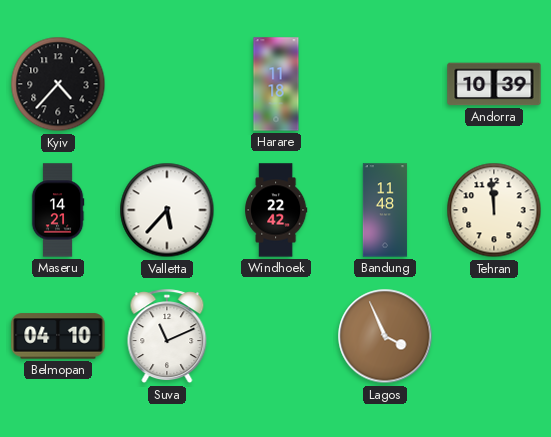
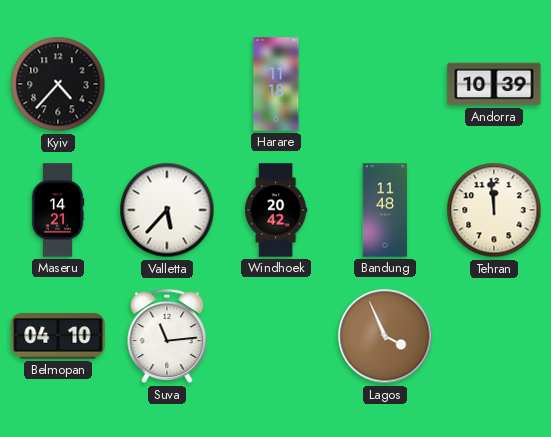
Windhoek: 22:42 -> 20:42
Suva: 11:11 -> 11:14
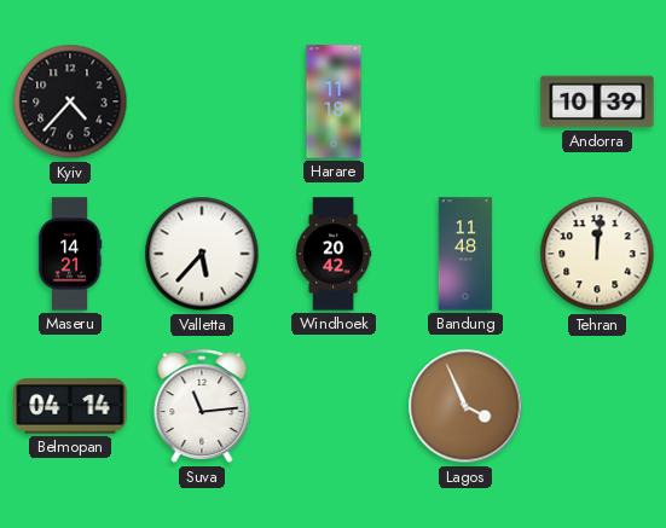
Tehran: 11:59 -> 12:01
Belmopan: 04:10 -> 04:14
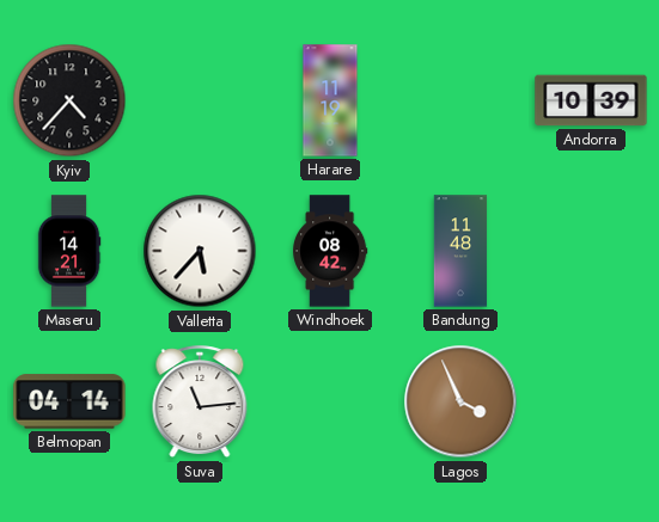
Harare: 11:18 -> 11:19
Windhoek: 20:42 -> 08:42
Tehran: 12:01 -> none
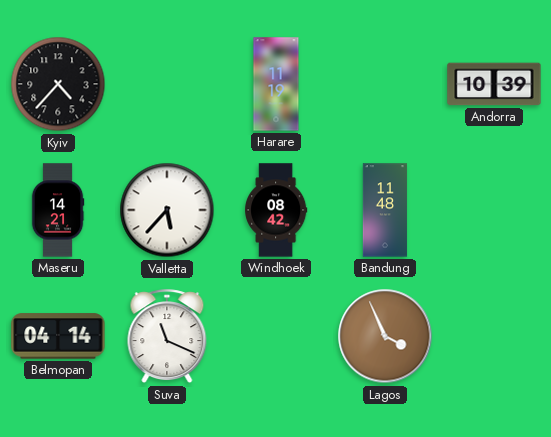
Suva: 11:14 -> 11:19
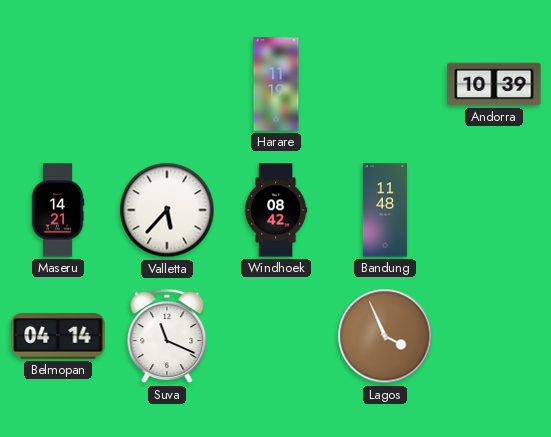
Kyiv: 4:37 -> none
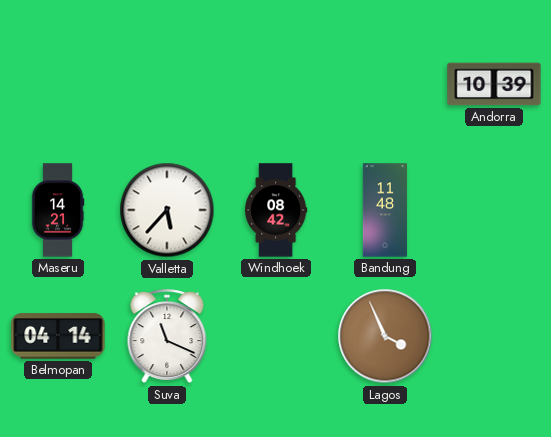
Harare: 11:19 -> none
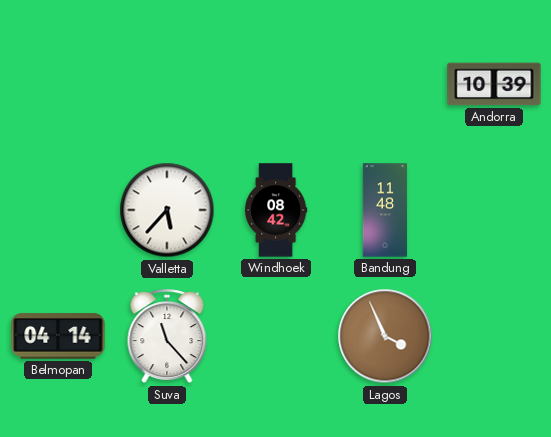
Maseru: 14:21 -> none
Suva: 11:19 -> 11:23
